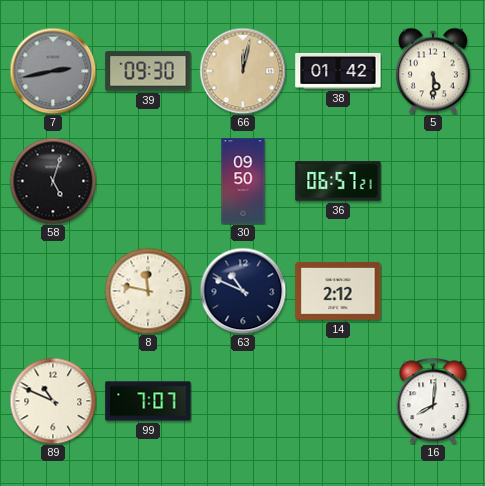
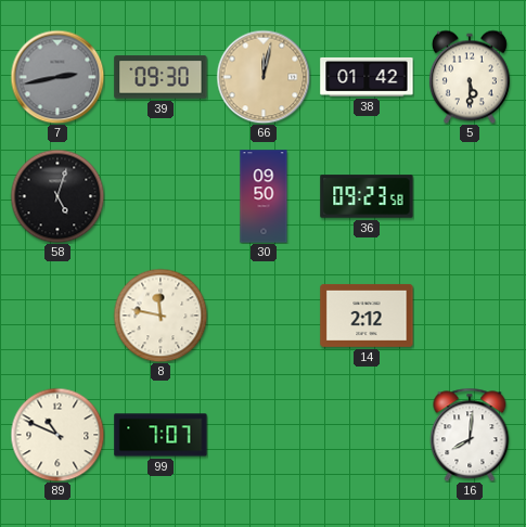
36: 06:57 -> 09:23
63: 10:49 -> none
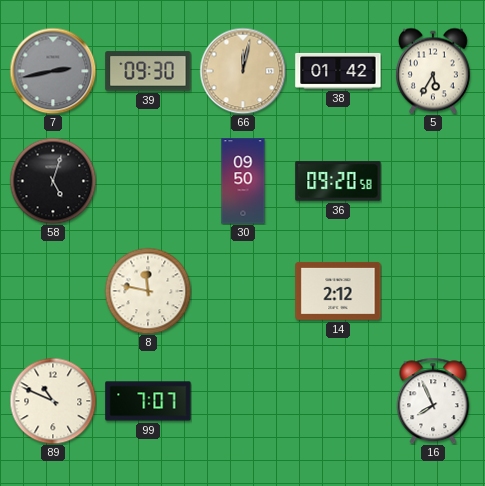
5: 5:30 -> 5:35
36: 09:23 -> 09:20
16: 8:01 -> 7:56
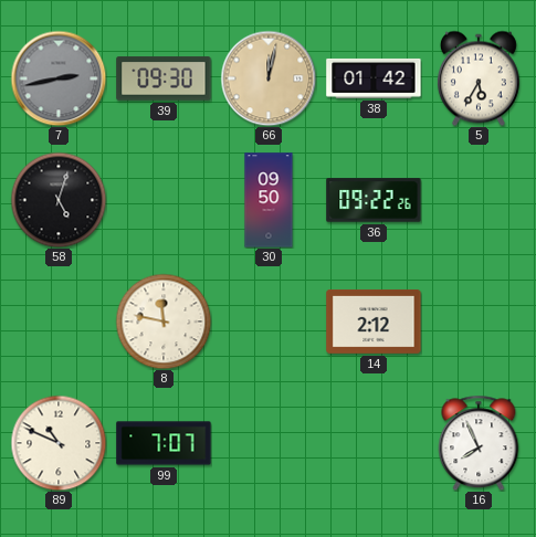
36: 09:20 -> 09:22
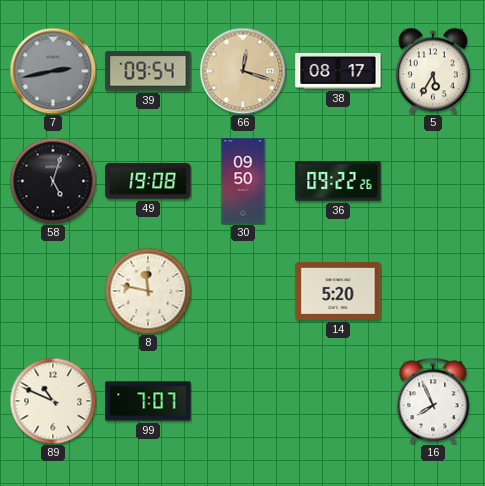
39: 09:30 -> 09:54
66: 12:02 -> 12:18
38: 01:42 -> 08:17
49: none -> 19:08
14: 2:12 -> 5:20
